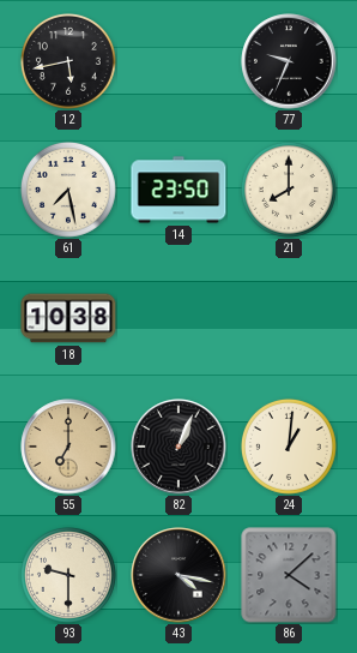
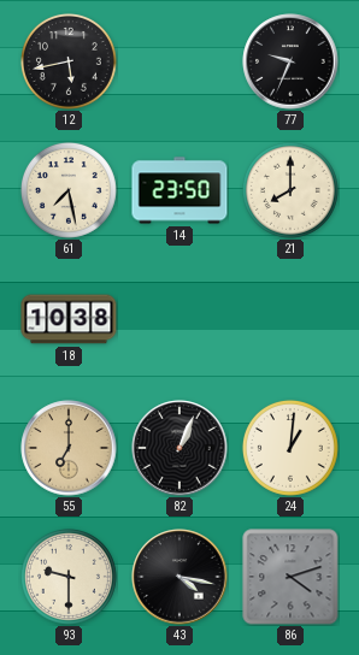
86: 4:08 -> 4:12
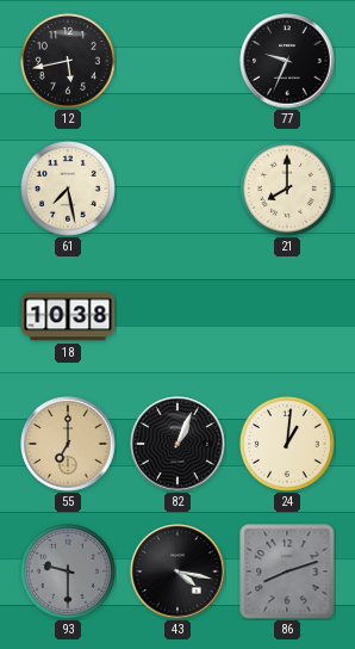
14: 23:50 -> none
93 dial: cream -> grey
86: 4:12 -> 8:12
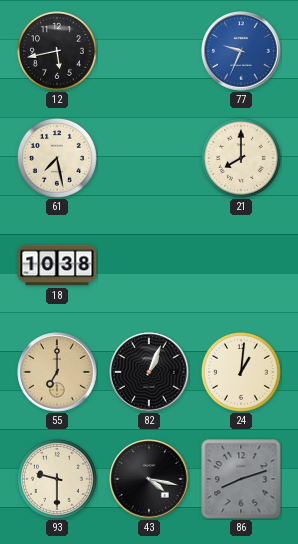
77 dial: black -> blue
93 dial: grey -> cream
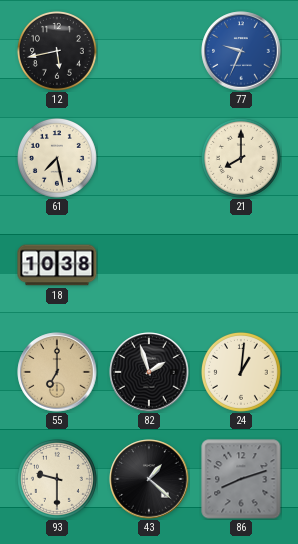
82: 1:04 -> 1:57
43: 4:17 -> 1:22
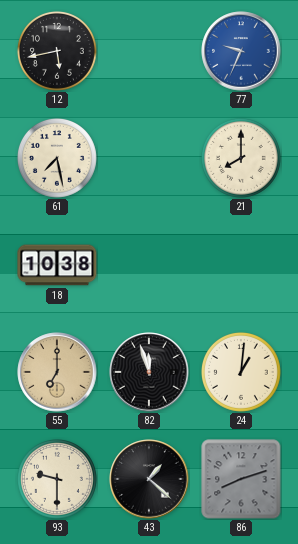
82: 1:57 -> 11:57
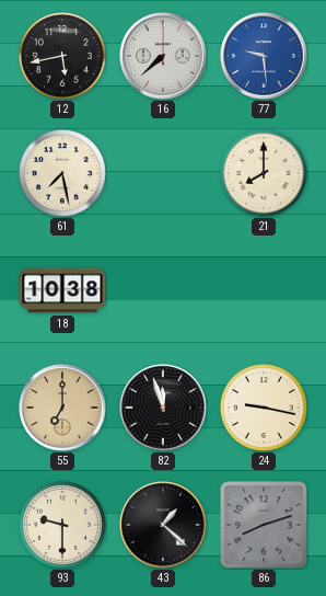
16: none -> 7:38
77: 9:34 -> 9:29
24: 1:01 -> 9:17
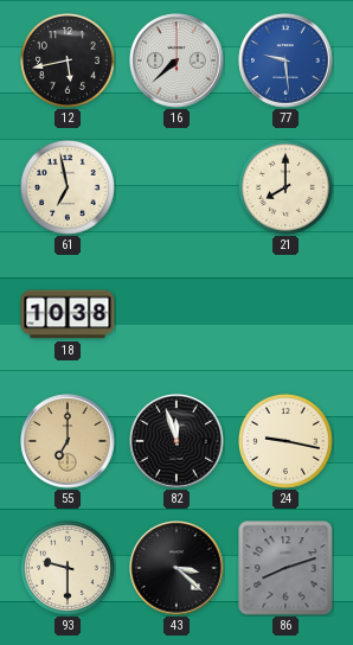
61: 7:28 -> 6:58
43: 1:22 -> 3:22
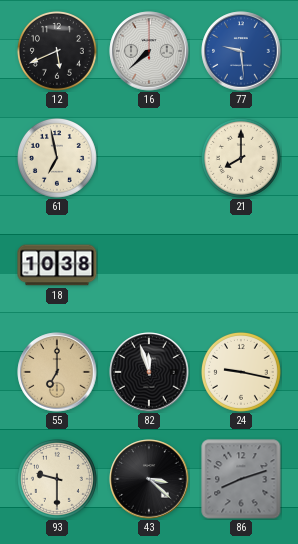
12: 5:43 -> 5:41
